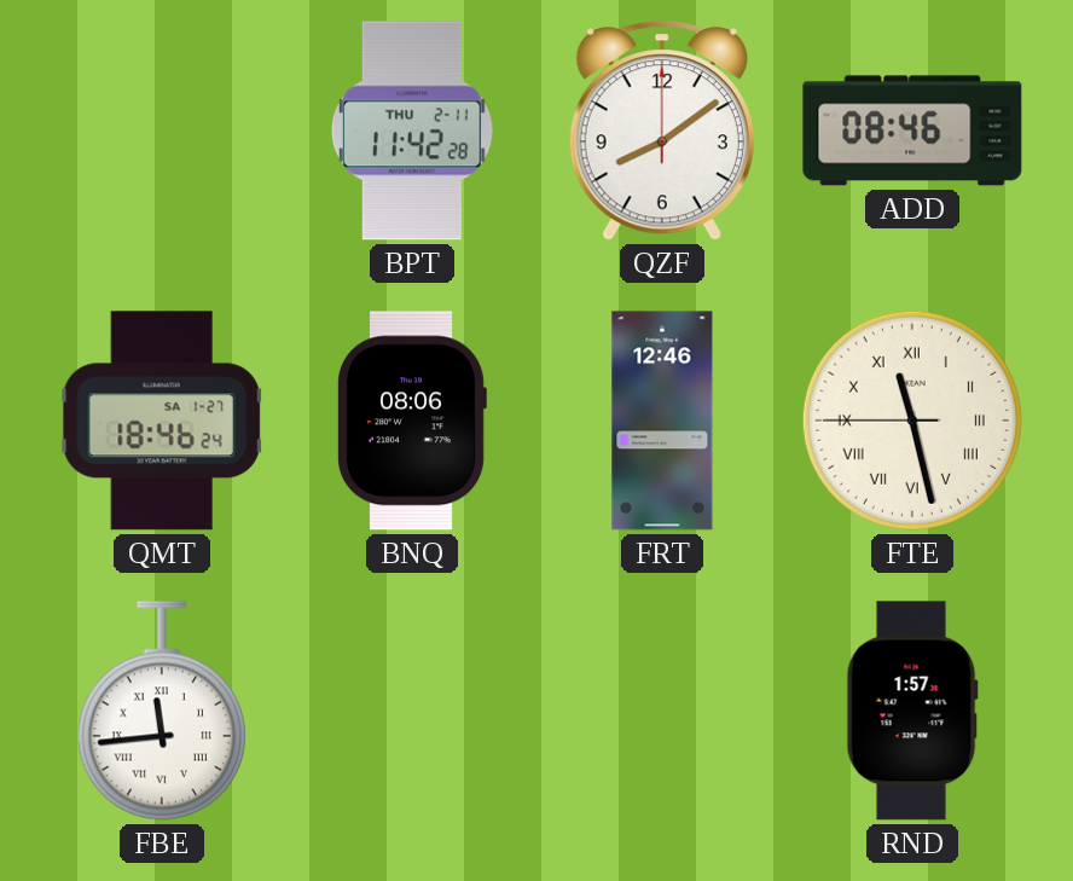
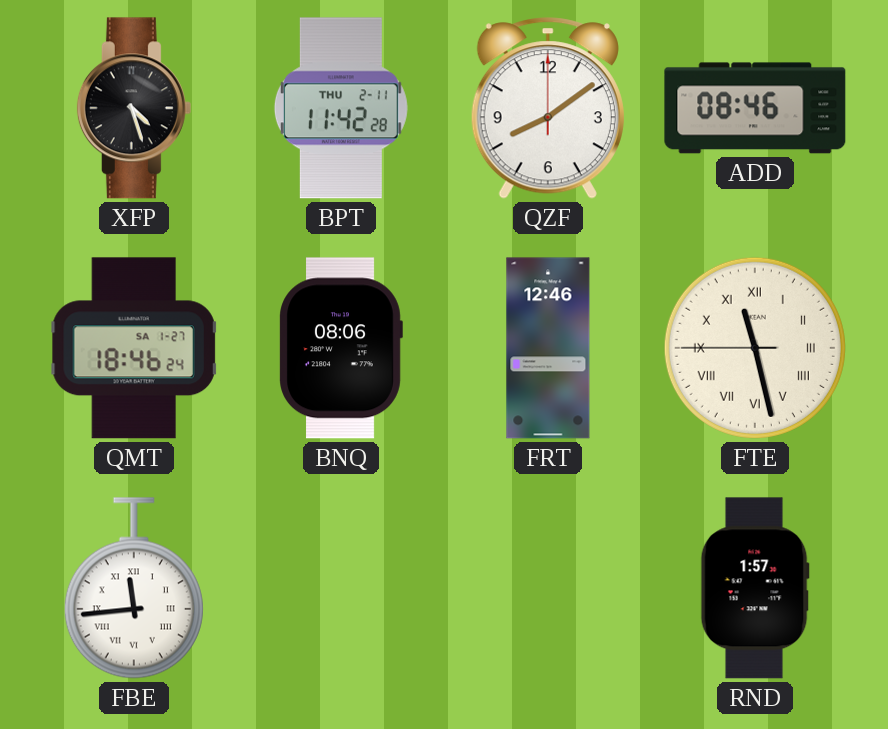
XFP: none -> 4:27
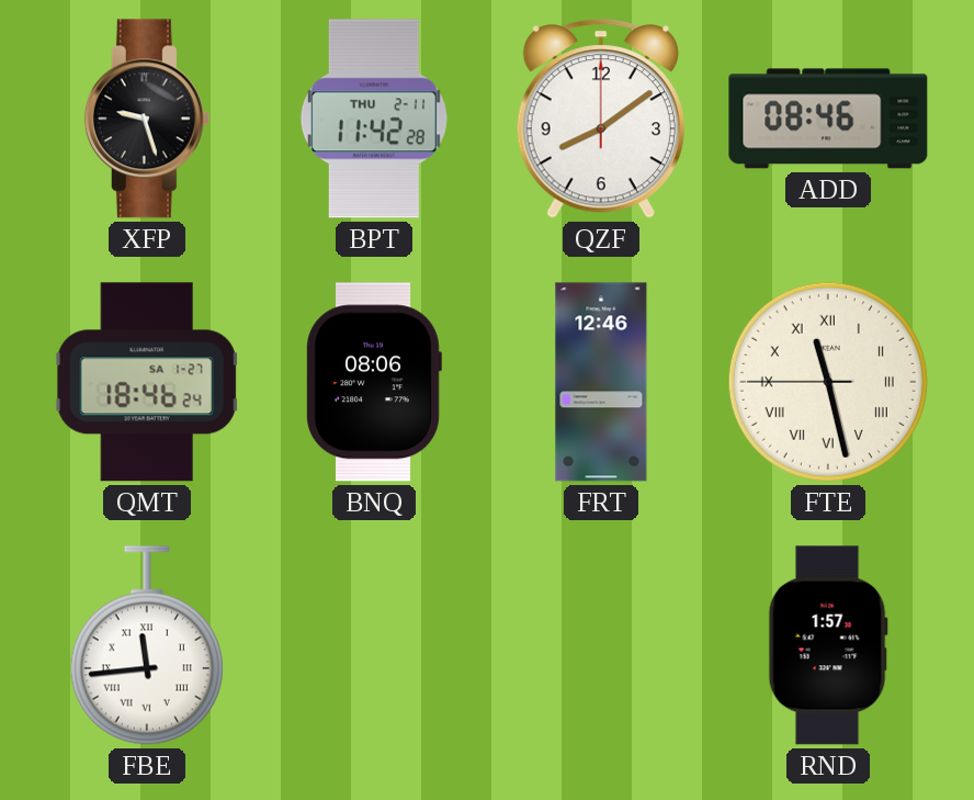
XFP: 4:27 -> 9:27
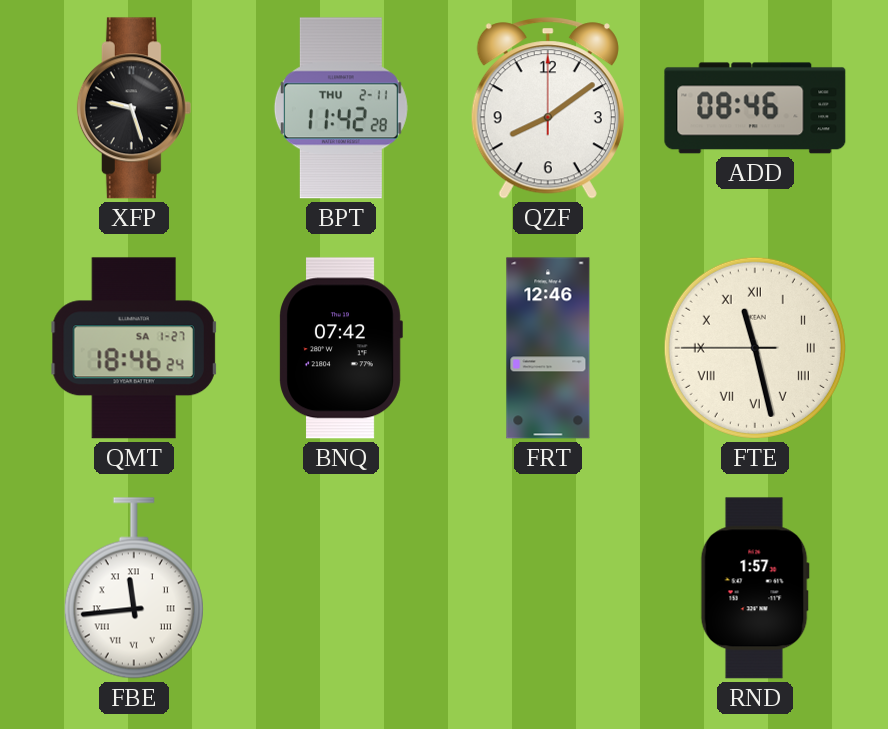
BNQ: 08:06 -> 07:42
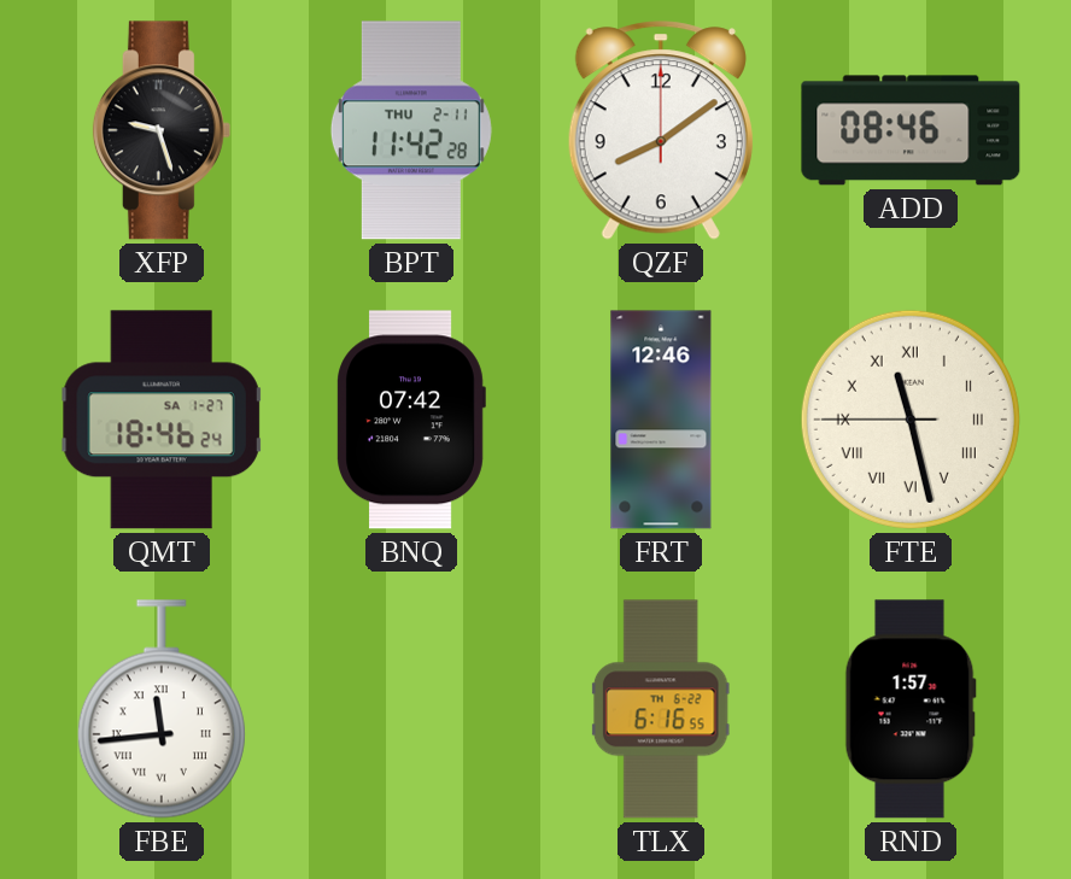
TLX: none -> 6:16
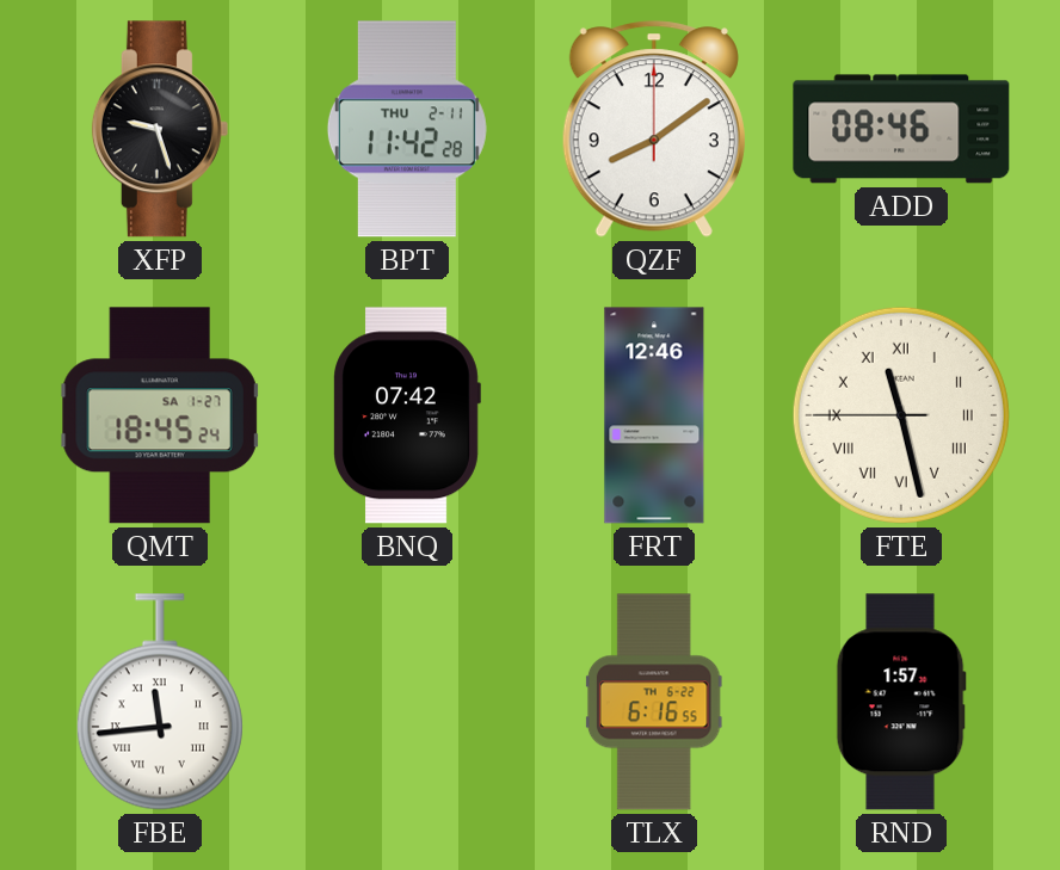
QMT: 18:46 -> 18:45
